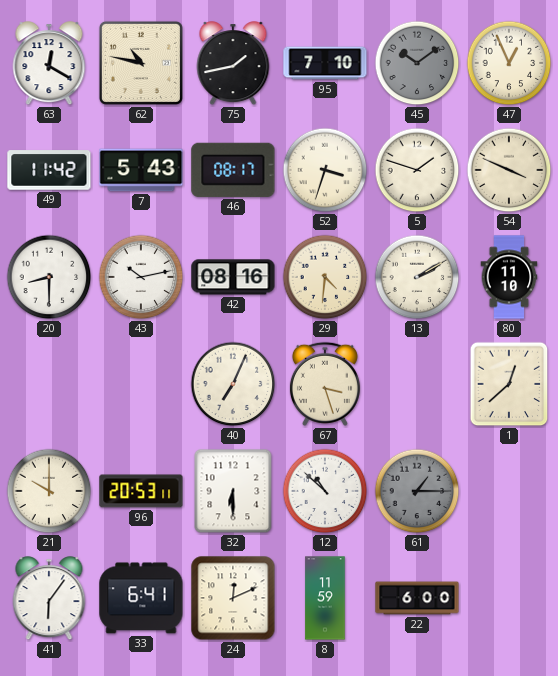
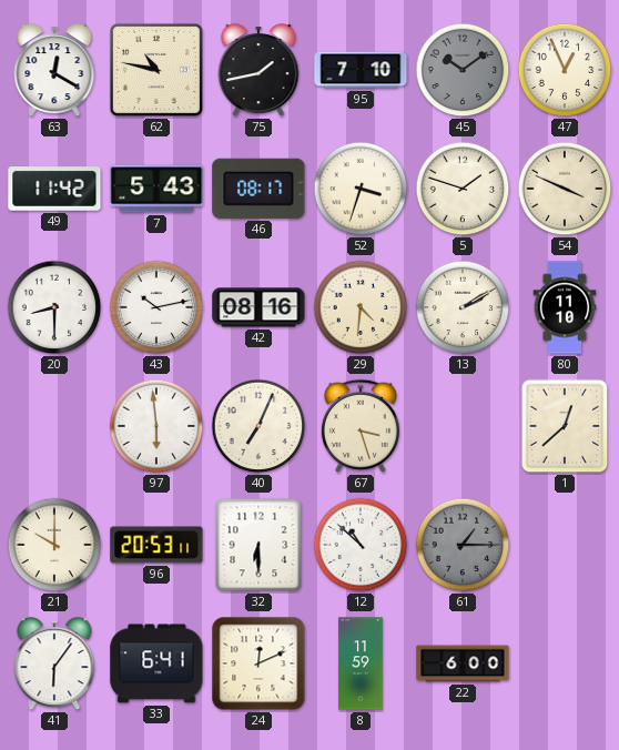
97: none -> 5:59
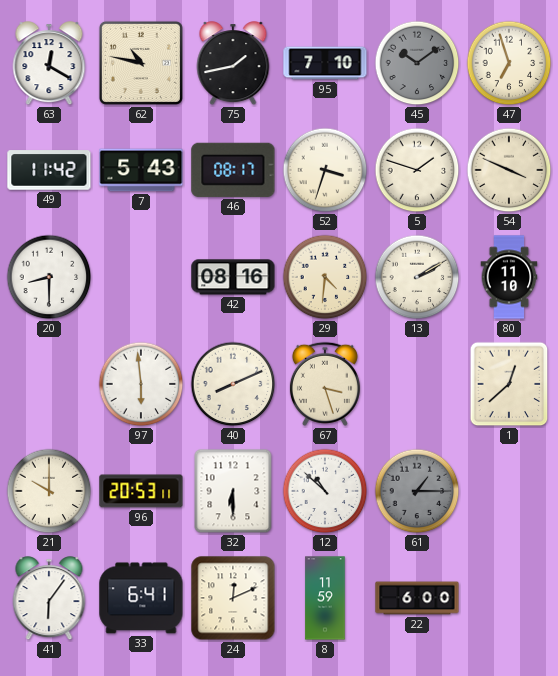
47: 12:56 -> 6:57
43: 10:13 -> none
40: 7:04 -> 8:11
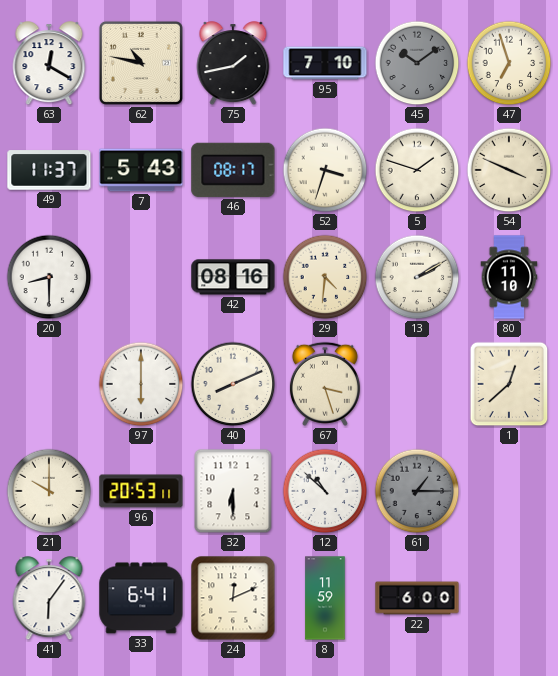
49: 11:42 -> 11:37
97: 5:59 -> 6:00
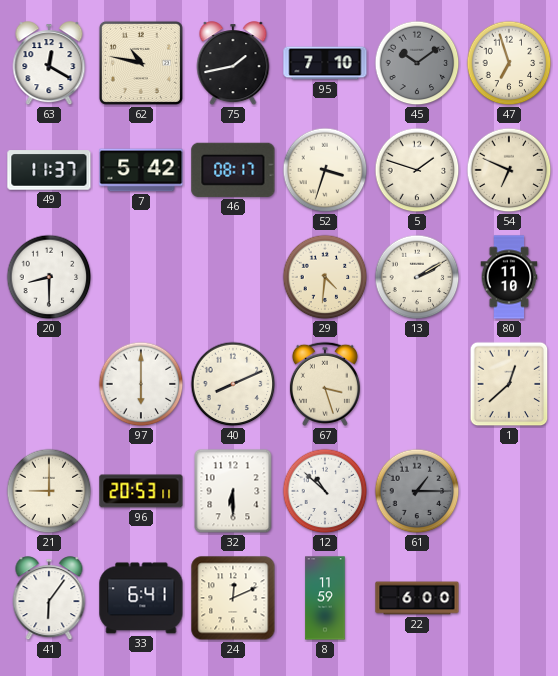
7: 5:43 -> 5:42
54: 3:49 -> 6:49
42: 08:16 -> none
21: 10:00 -> 9:00
